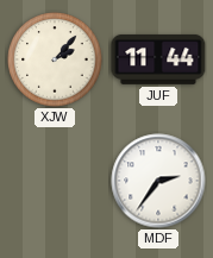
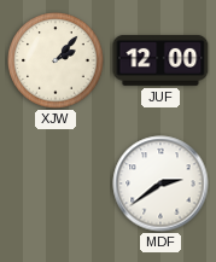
JUF: 11:44 -> 12:00
MDF: 2:36 -> 2:39
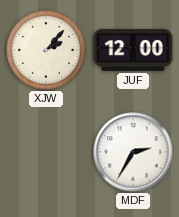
MDF: 2:39 -> 2:35
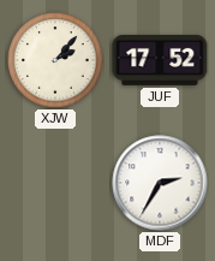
JUF: 12:00 -> 17:52
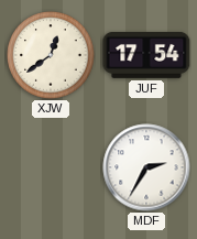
XJW: 2:07 -> 12:39
JUF: 17:52 -> 17:54
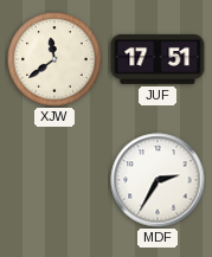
XJW: 12:39 -> 11:39
JUF: 17:54 -> 17:51
